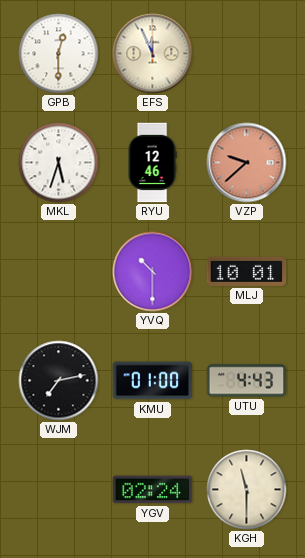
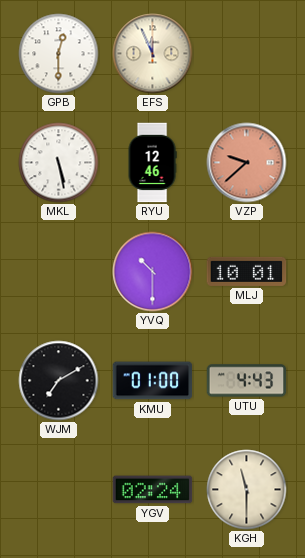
MKL: 5:33 -> 5:28
WJM: 7:13 -> 7:10
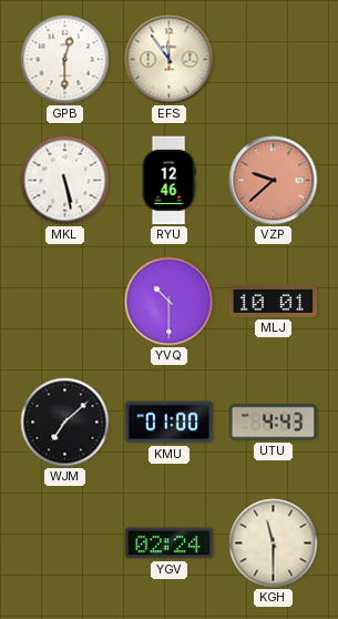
EFS: 11:56 -> 11:54
WJM: 7:10 -> 7:08
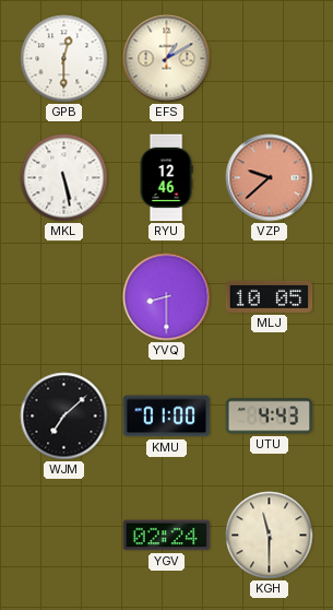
EFS: 11:54 -> 1:10
YVQ: 10:30 -> 8:30
MLJ: 10:01 -> 10:05
